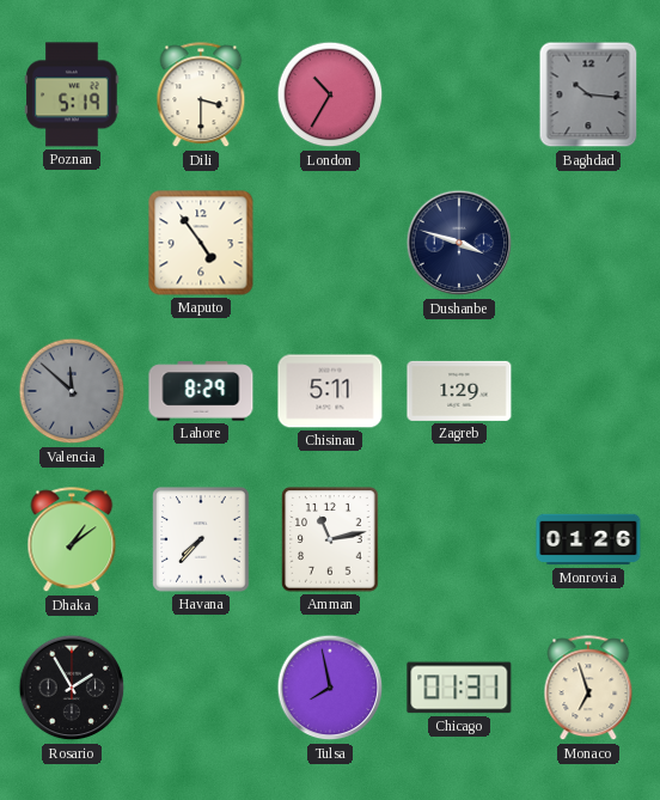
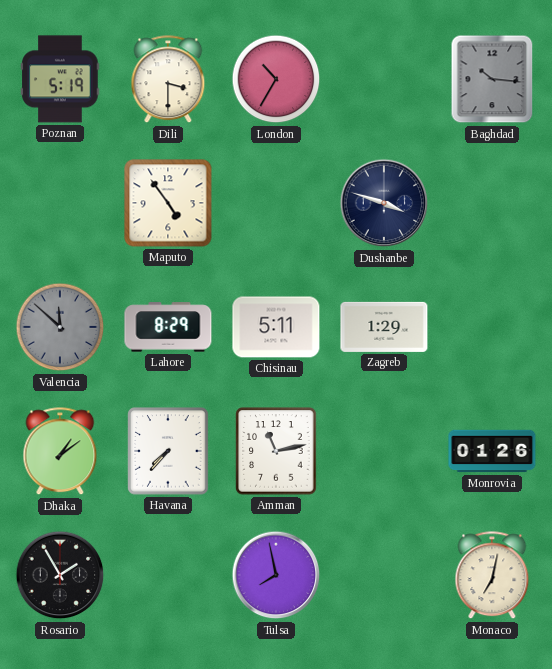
Chicago: 01:31 -> none
Monaco: 6:57 -> 7:02
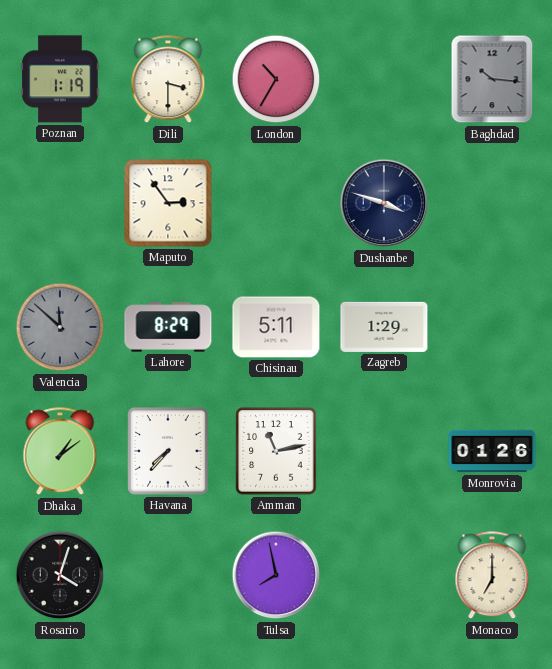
Poznan: 5:19 -> 1:19
Maputo: 4:54 -> 2:54
Rosario: 1:55 -> 4:03
Monaco: 7:02 -> 7:00
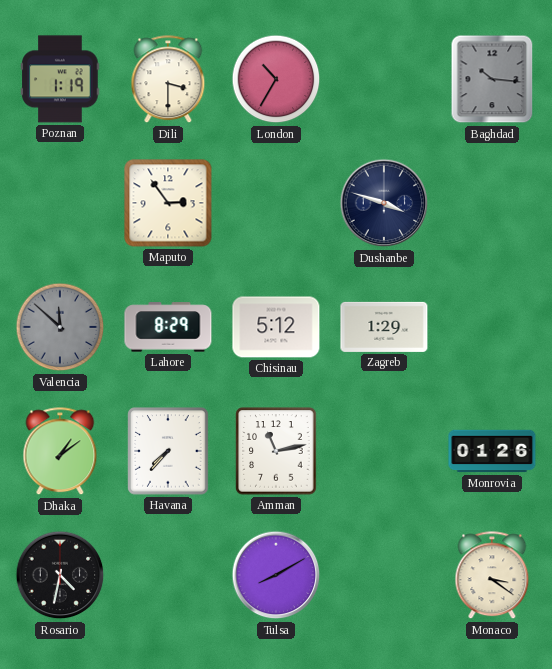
Chisinau: 5:11 -> 5:12
Rosario: 4:03 -> 4:32
Tulsa: 7:58 -> 8:10
Monaco: 7:00 -> 3:21
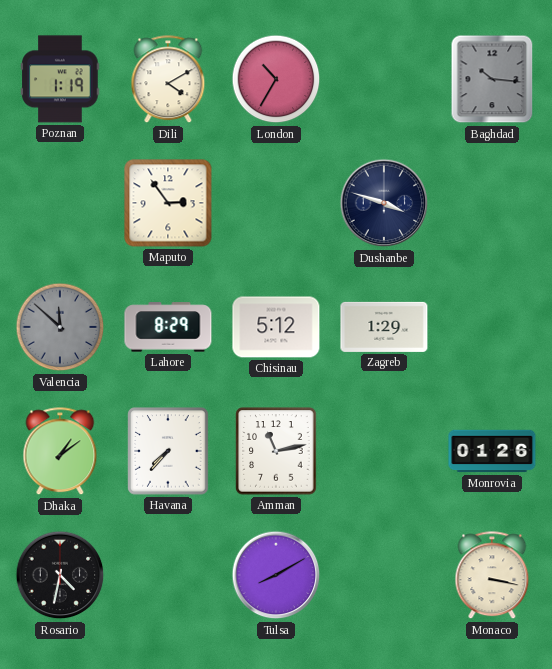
Dili: 3:30 -> 4:10
Monaco: 3:21 -> 3:17
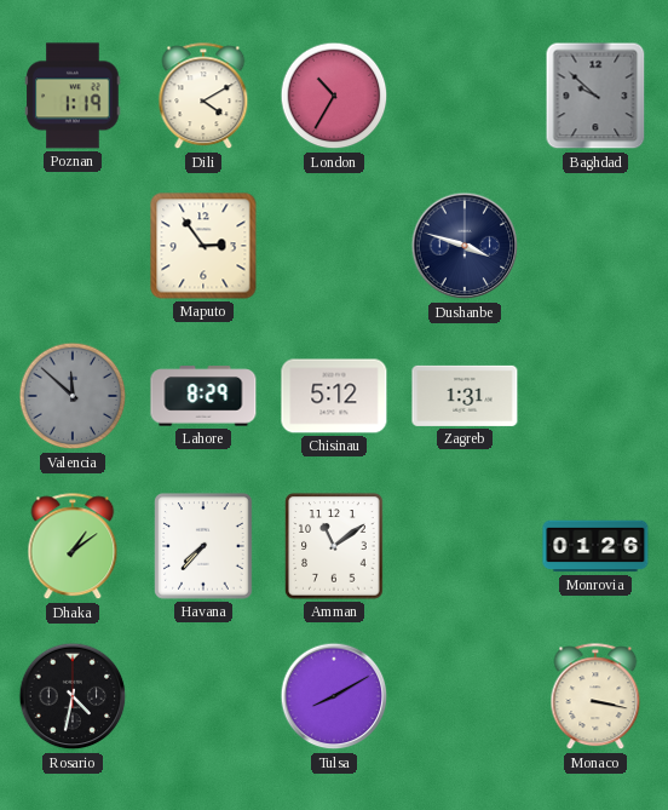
Baghdad: 10:16 -> 9:52
Zagreb: 1:29 -> 1:31
Amman: 11:13 -> 11:09
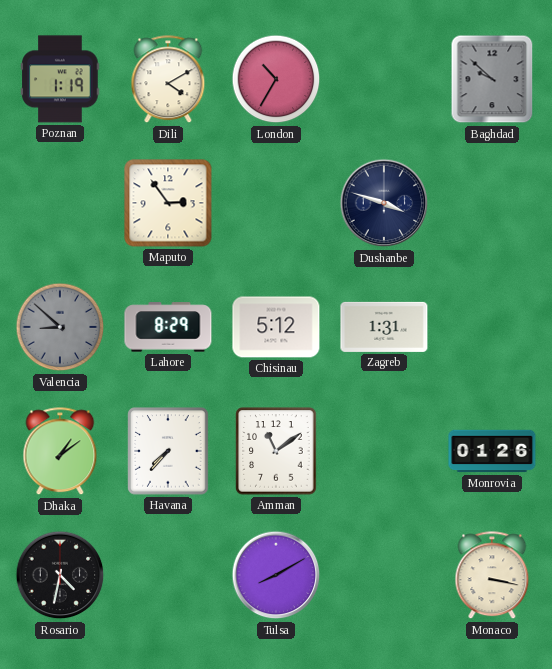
Valencia: 11:52 -> 8:52
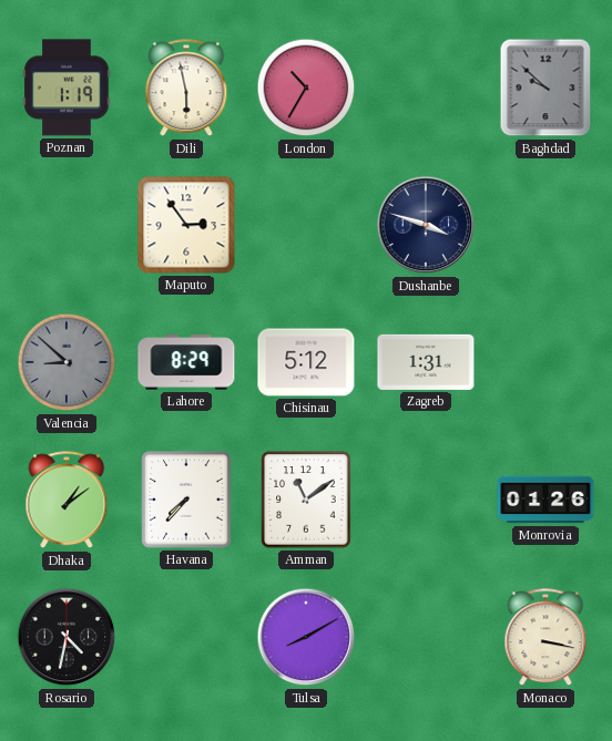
Dili: 4:10 -> 5:58
